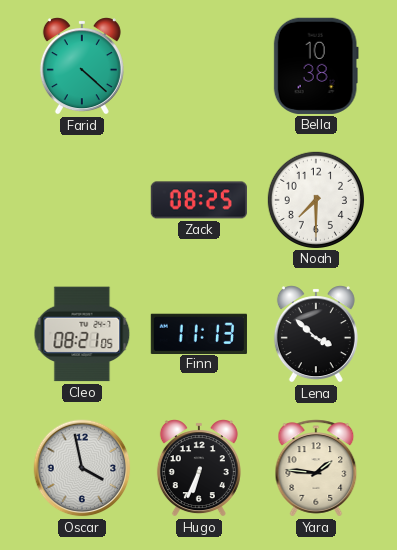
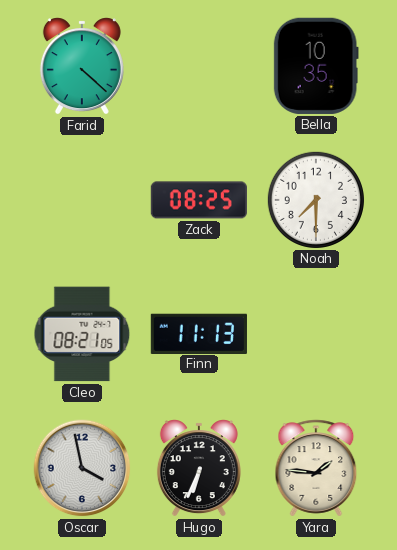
Bella: 10:38 -> 10:35
Lena: 3:52 -> none
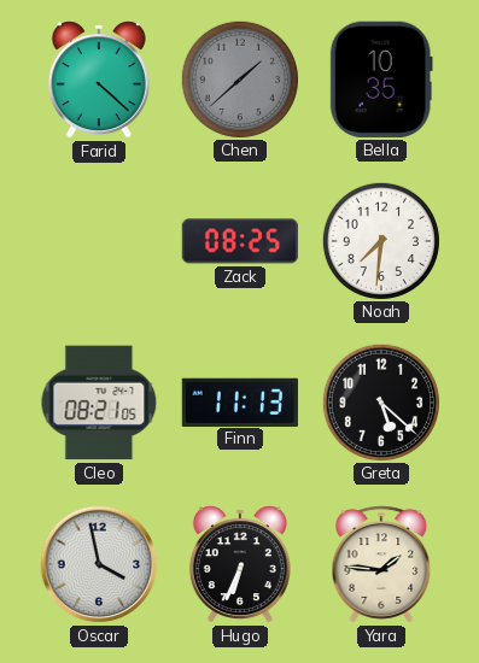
Chen: none -> 1:38
Noah: 7:30 -> 7:31
Greta: none -> 5:22
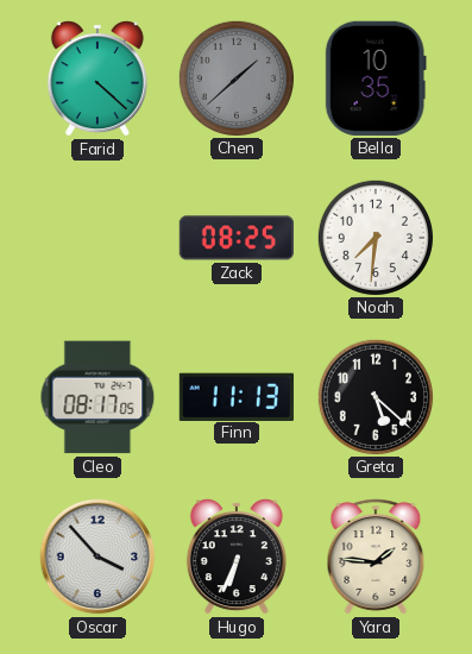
Cleo: 08:21 -> 08:17
Oscar: 3:58 -> 3:53
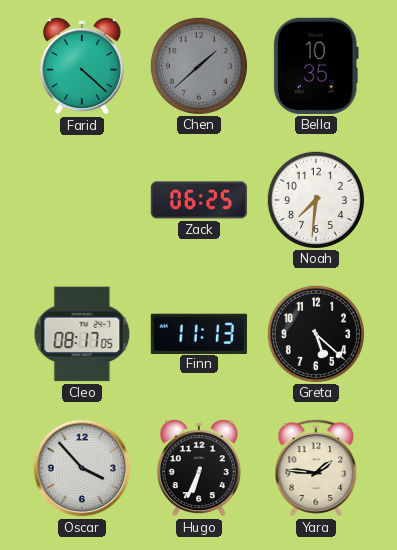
Zack: 08:25 -> 06:25
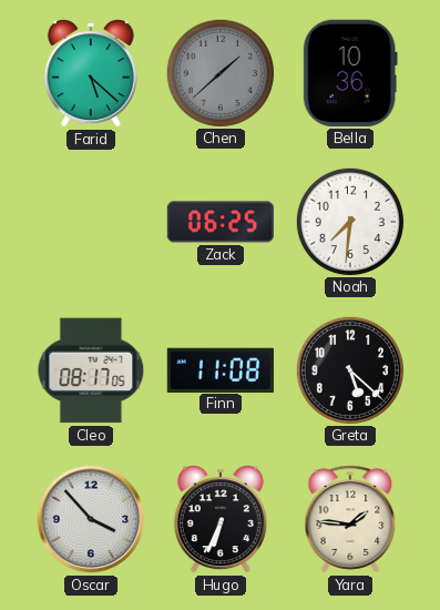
Farid: 4:22 -> 5:22
Bella: 10:35 -> 10:36
Finn: 11:13 -> 11:08
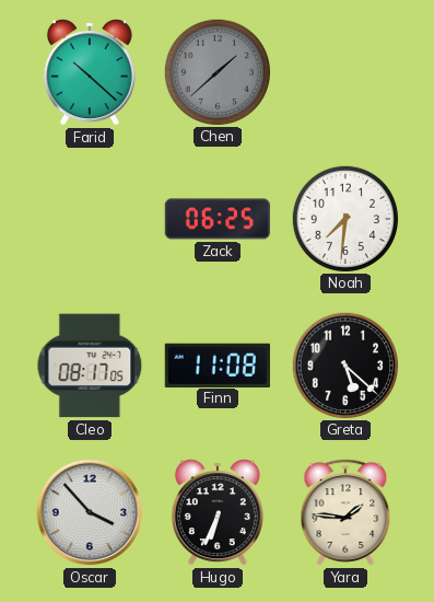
Farid: 5:22 -> 10:22
Bella: 10:36 -> none
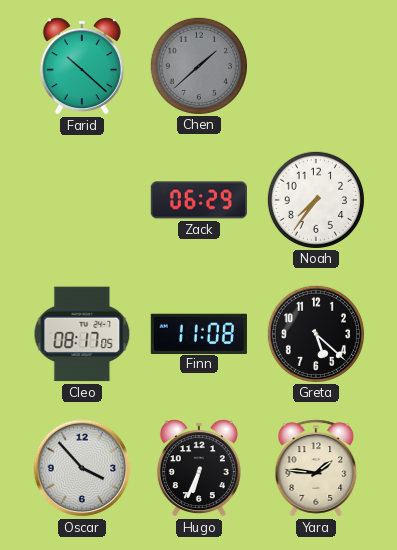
Zack: 06:25 -> 06:29
Noah: 7:31 -> 7:36
